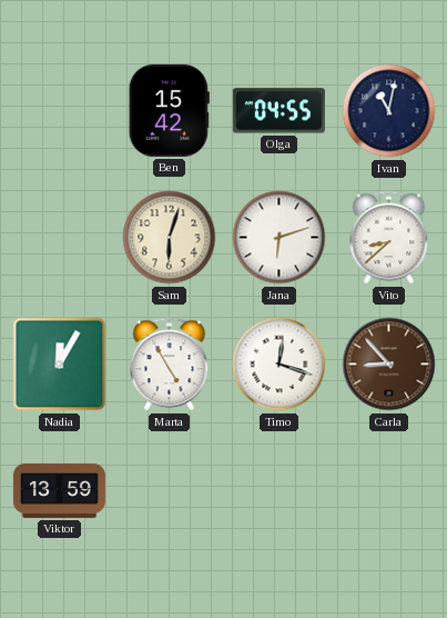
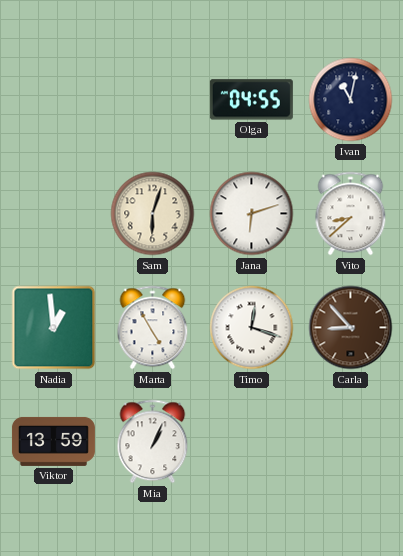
Ben: 15:42 -> none
Nadia: 12:05 -> 12:59
Mia: none -> 1:04
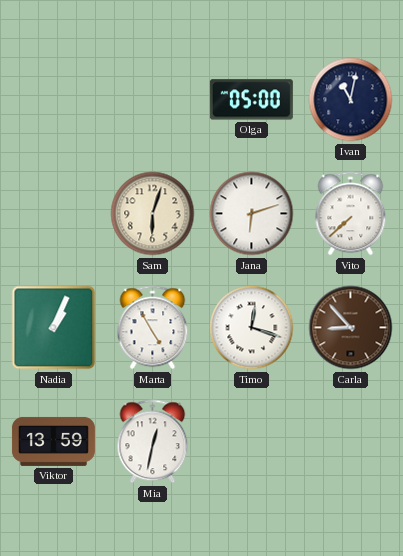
Olga: 04:55 -> 05:00
Vito: 8:38 -> 7:38
Nadia: 12:59 -> 1:04
Mia: 1:04 -> 12:32
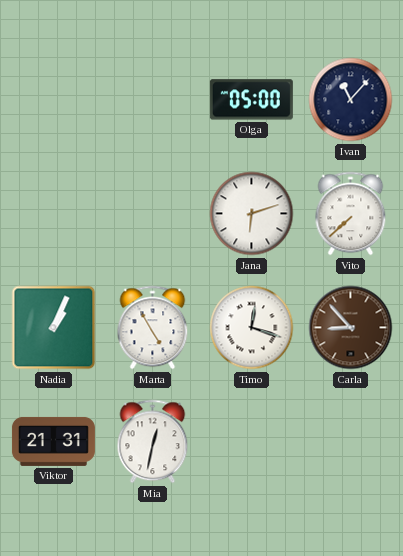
Ivan: 11:02 -> 11:07
Sam: 6:03 -> none
Viktor: 13:59 -> 21:31
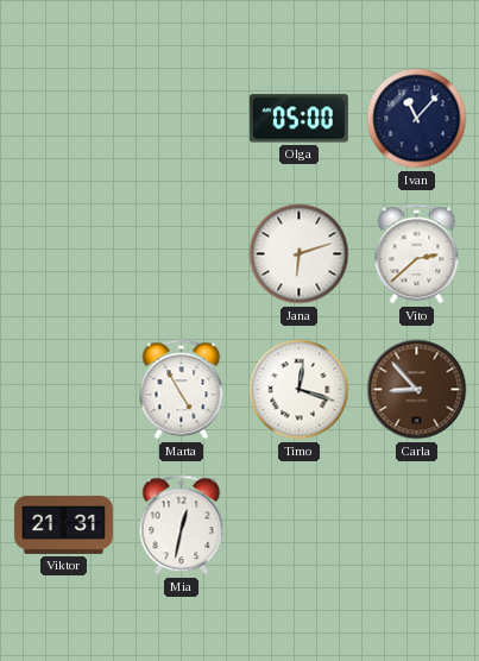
Vito: 7:38 -> 2:38
Nadia: 1:04 -> none
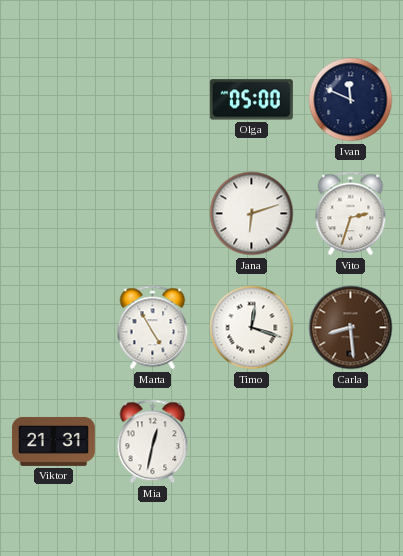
Ivan: 11:07 -> 11:49
Vito: 2:38 -> 2:33
Carla: 8:53 -> 8:29
